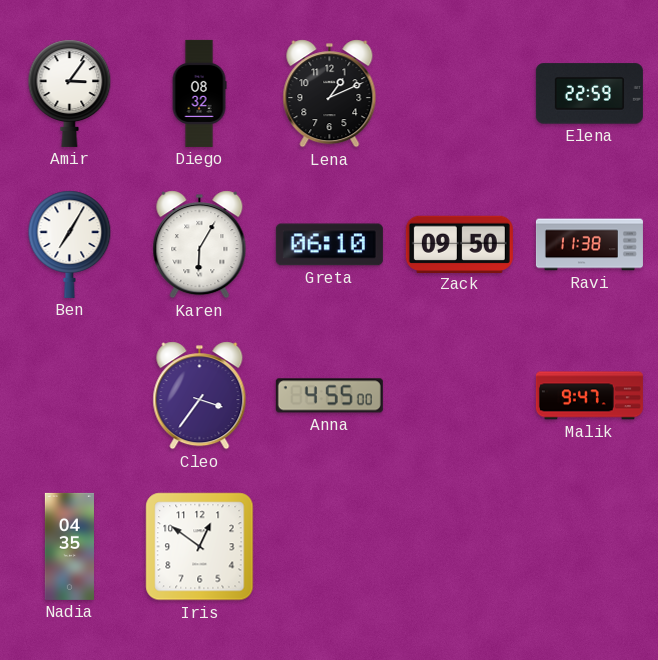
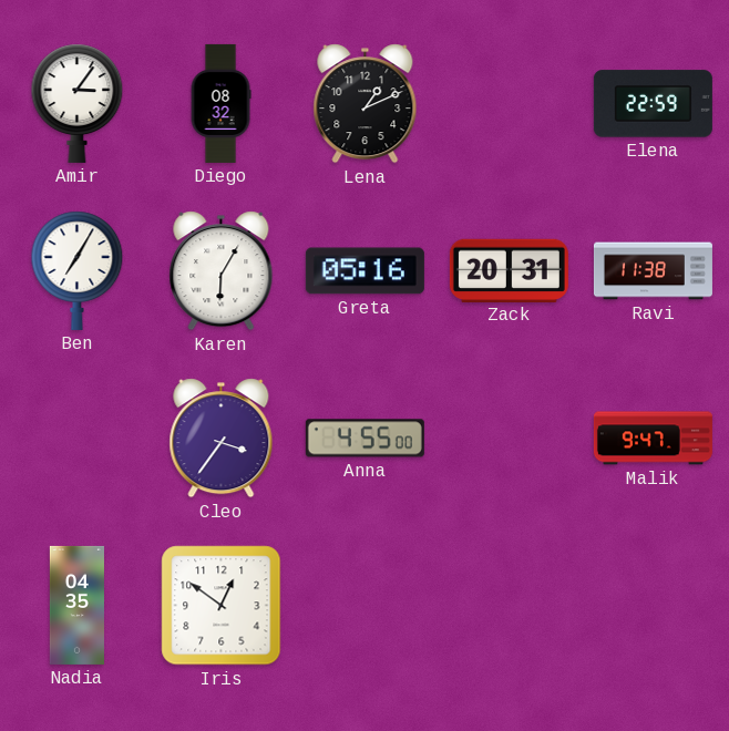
Greta: 06:10 -> 05:16
Zack: 09:50 -> 20:31
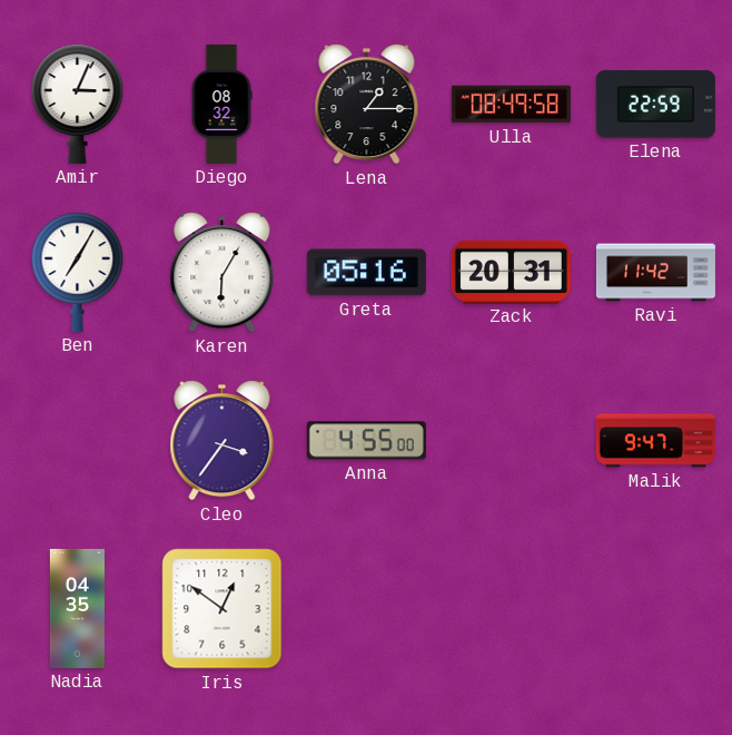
Amir: 3:06 -> 3:04
Lena: 1:11 -> 1:15
Ulla: none -> 08:49
Ravi: 11:38 -> 11:42
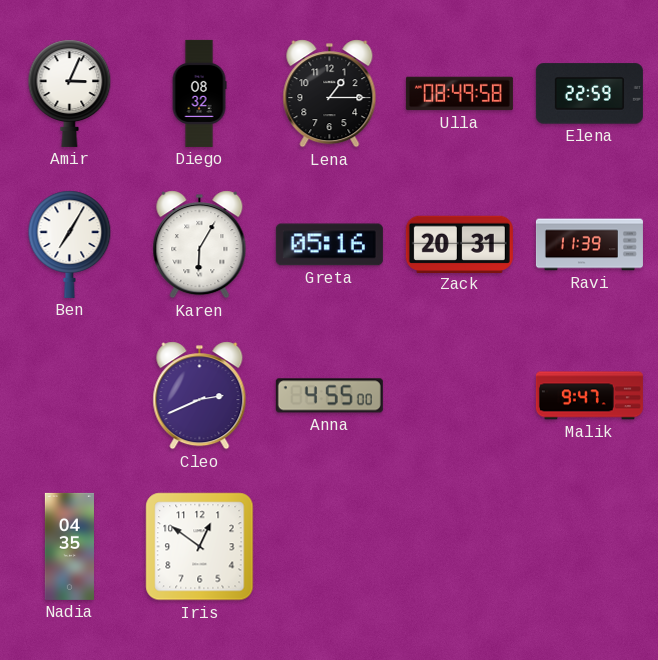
Ravi: 11:42 -> 11:39
Cleo: 3:36 -> 2:41
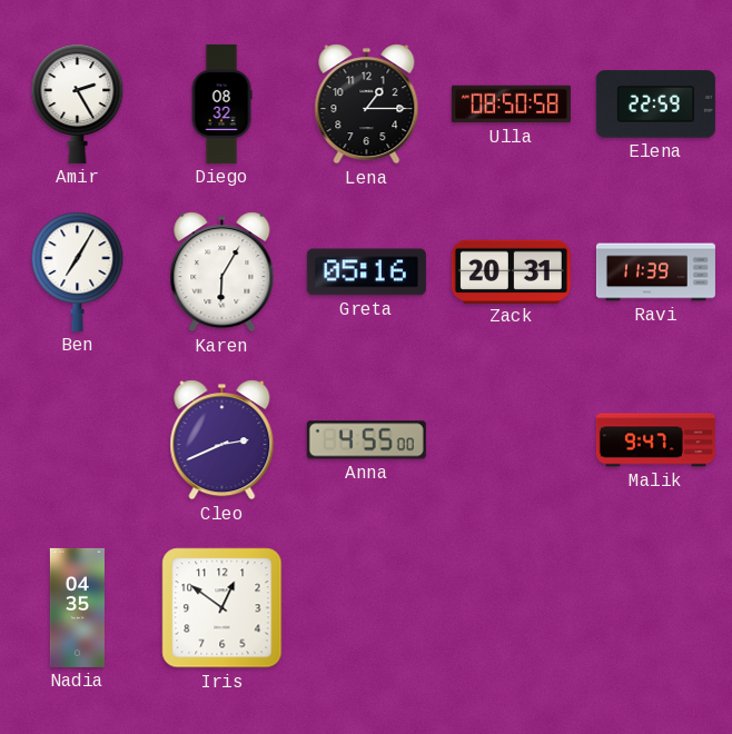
Amir: 3:04 -> 2:25
Ulla: 08:49 -> 08:50
